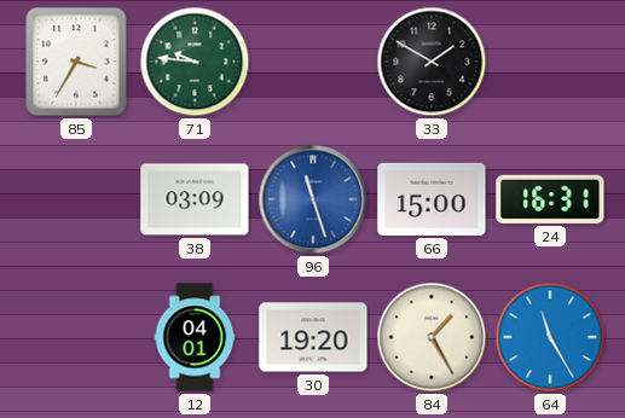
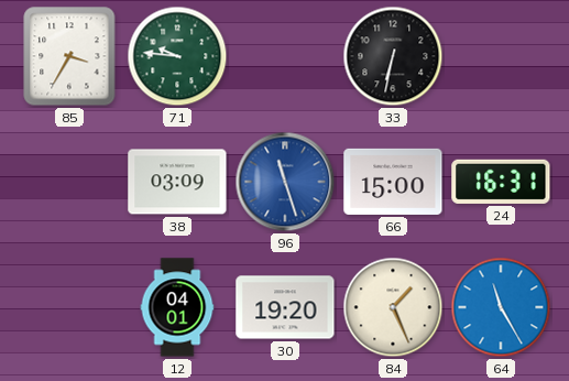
33: 1:50 -> 6:32
84: 1:25 -> 1:26
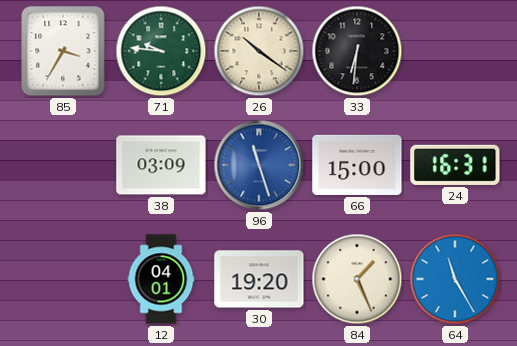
26: none -> 10:21
33: 6:32 -> 6:31
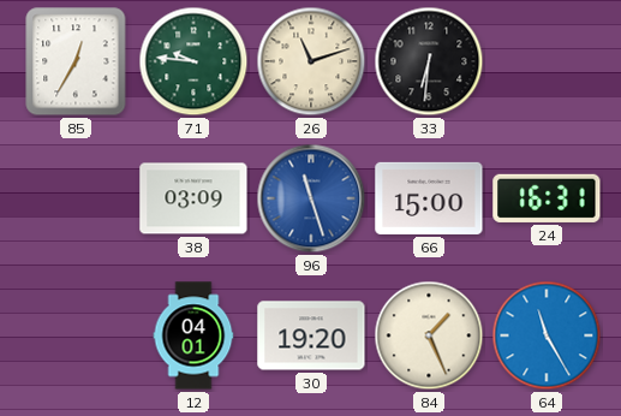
85: 3:35 -> 12:35
26: 10:21 -> 11:12
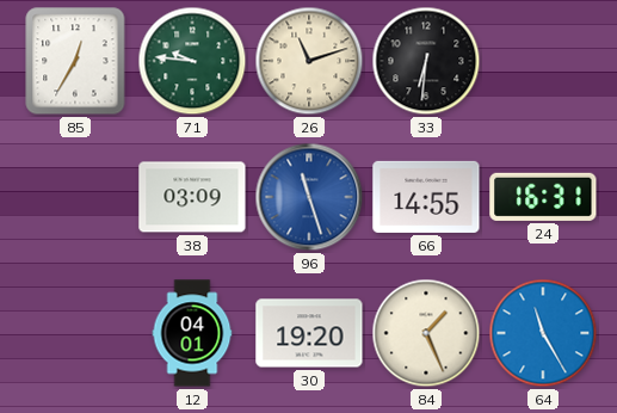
66: 15:00 -> 14:55
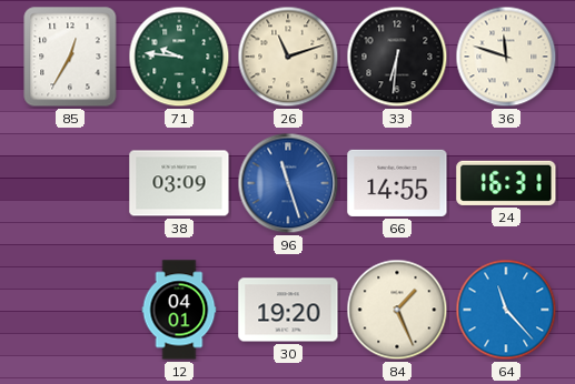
36: none -> 11:48
64: 11:25 -> 11:23
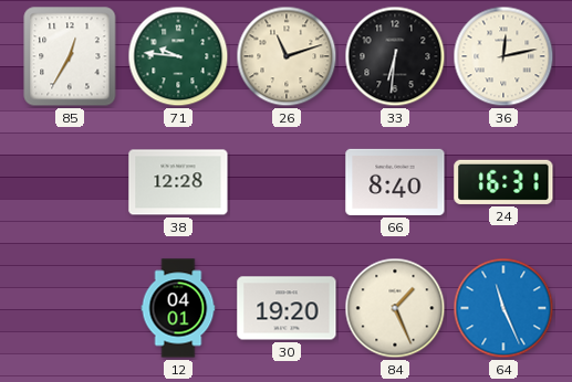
36: 11:48 -> 12:13
38: 03:09 -> 12:28
96: 11:27 -> none
66: 14:55 -> 8:40
64: 11:23 -> 11:26
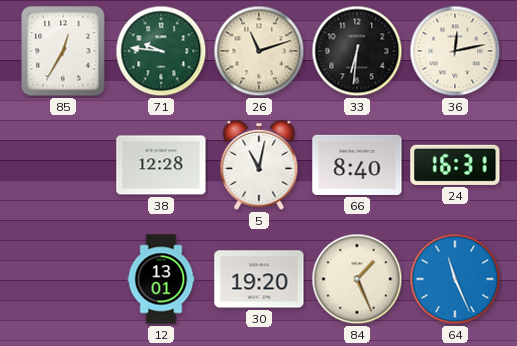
5: none -> 11:02
12: 04:01 -> 13:01
